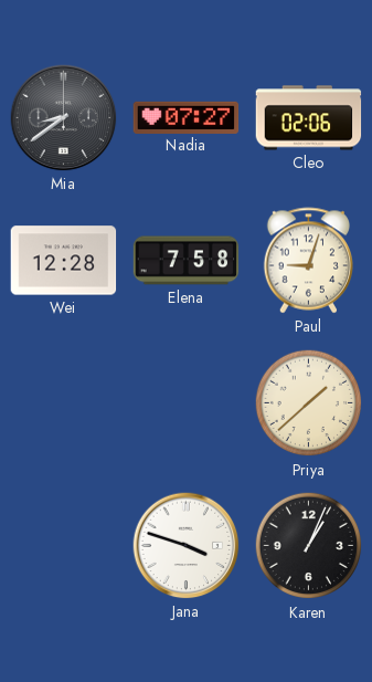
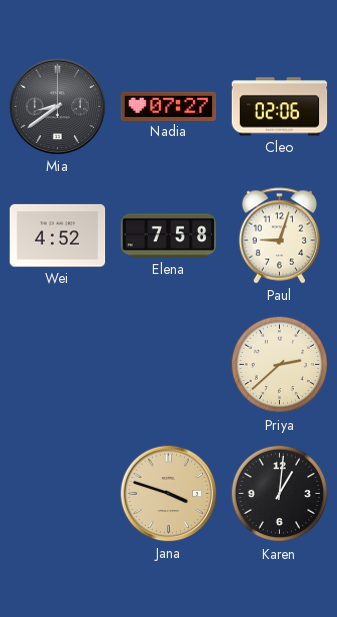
Wei: 12:28 -> 4:52
Priya: 1:38 -> 2:38
Jana dial: white -> champagne
Karen: 1:04 -> 1:01
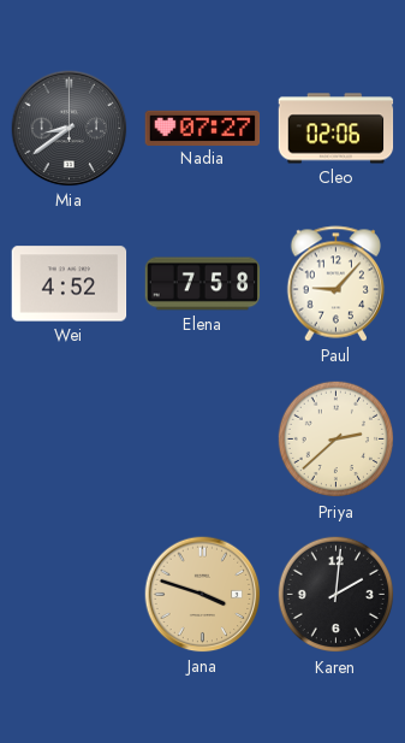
Paul: 9:03 -> 9:07
Karen: 1:01 -> 2:01
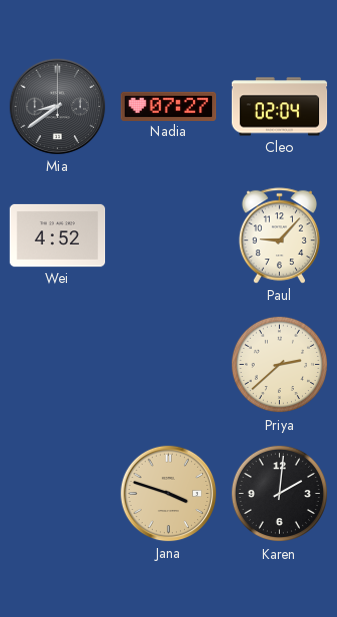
Cleo: 02:06 -> 02:04
Elena: 7:58 -> none
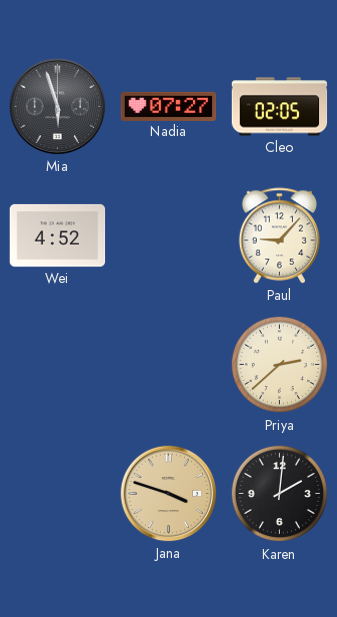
Mia: 8:39 -> 5:57
Cleo: 02:04 -> 02:05
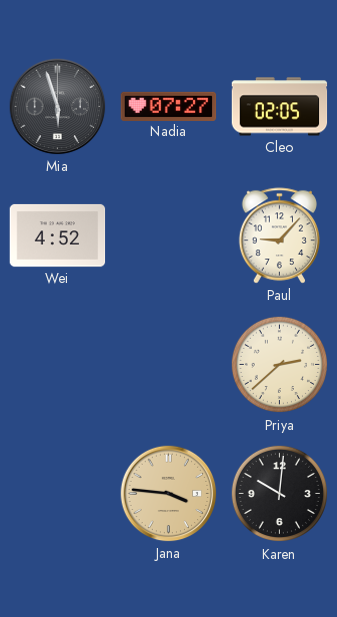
Jana: 3:48 -> 3:46
Karen: 2:01 -> 10:01
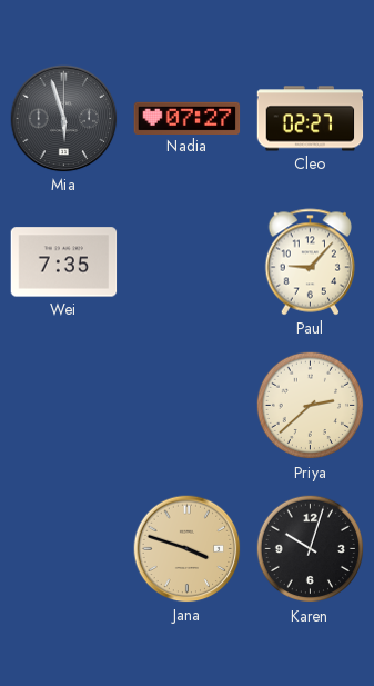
Cleo: 02:05 -> 02:27
Wei: 4:52 -> 7:35
Jana: 3:46 -> 3:48
Karen: 10:01 -> 10:03
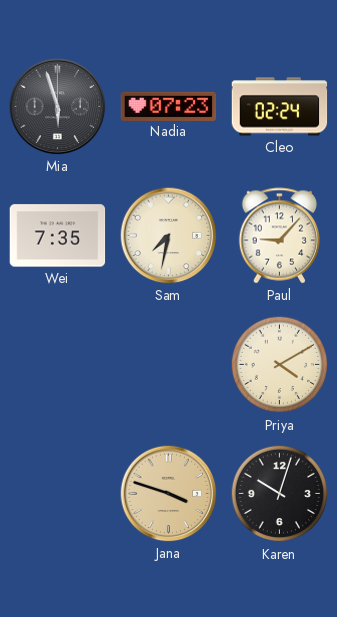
Nadia: 07:27 -> 07:23
Cleo: 02:27 -> 02:24
Sam: none -> 7:32
Priya: 2:38 -> 4:10
